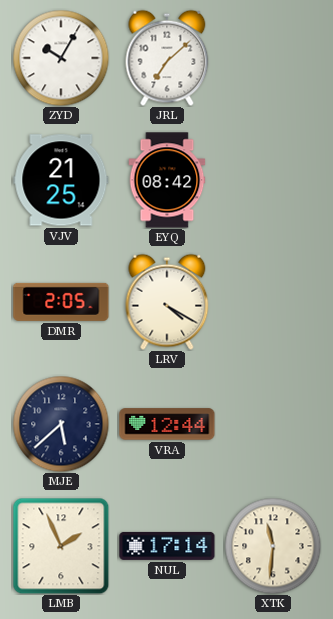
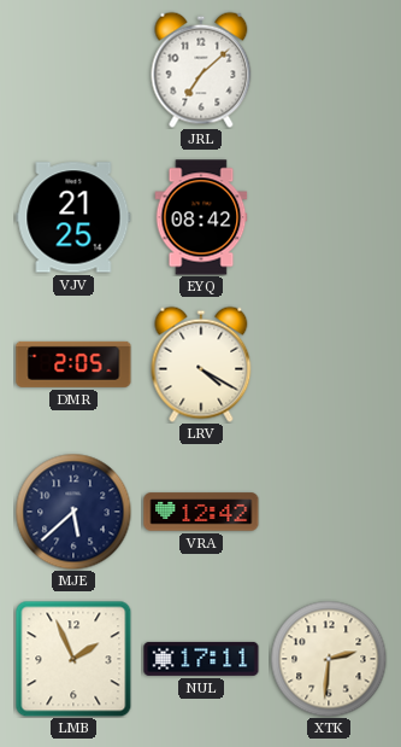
ZYD: 10:05 -> none
VRA: 12:44 -> 12:42
NUL: 17:14 -> 17:11
XTK: 11:31 -> 2:31
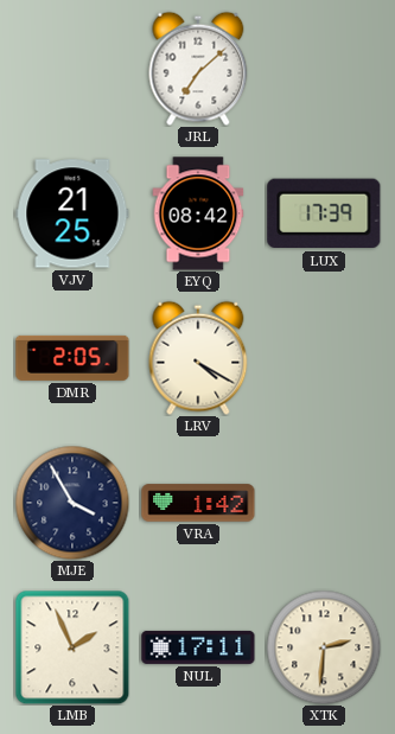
LUX: none -> 17:39
MJE: 5:38 -> 3:55
VRA: 12:42 -> 1:42
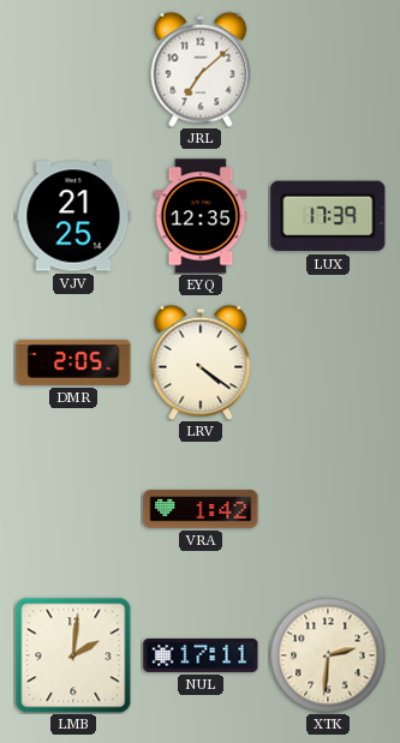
EYQ: 08:42 -> 12:35
LRV: 4:20 -> 4:21
MJE: 3:55 -> none
LMB: 1:56 -> 2:01
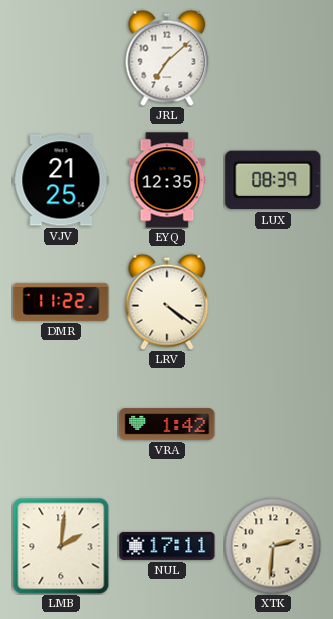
LUX: 17:39 -> 08:39
DMR: 2:05 -> 11:22
